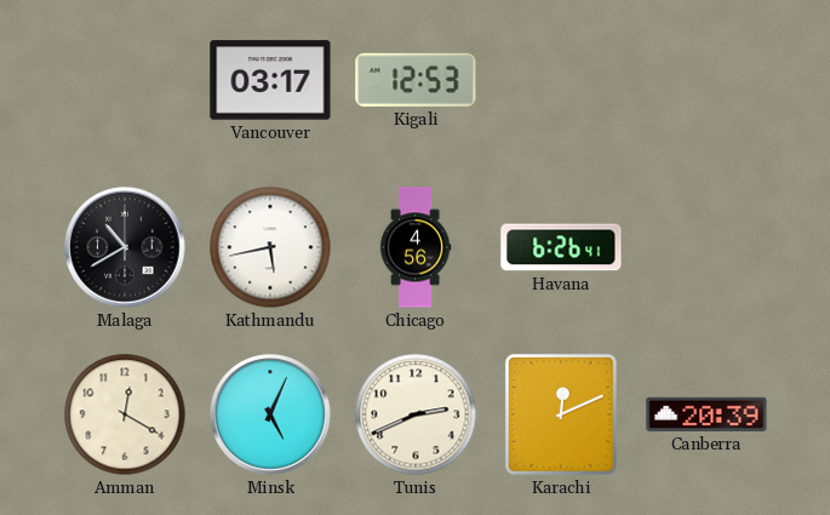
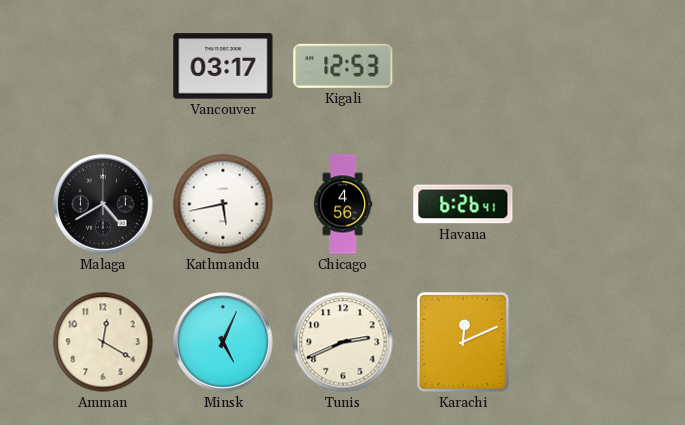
Malaga: 10:40 -> 4:40
Canberra: 20:39 -> none
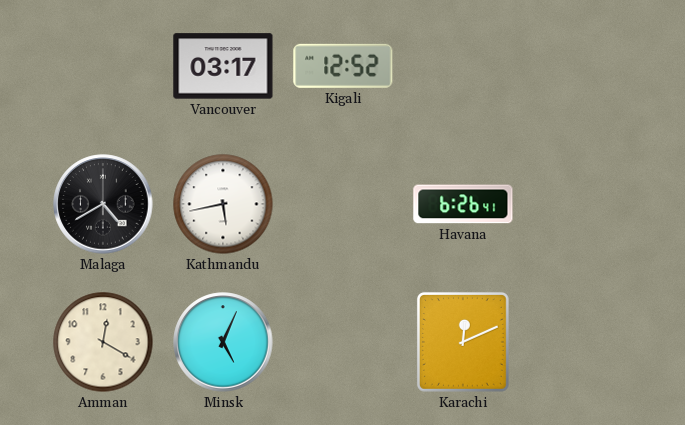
Kigali: 12:53 -> 12:52
Chicago: 4:56 -> none
Tunis: 2:41 -> none
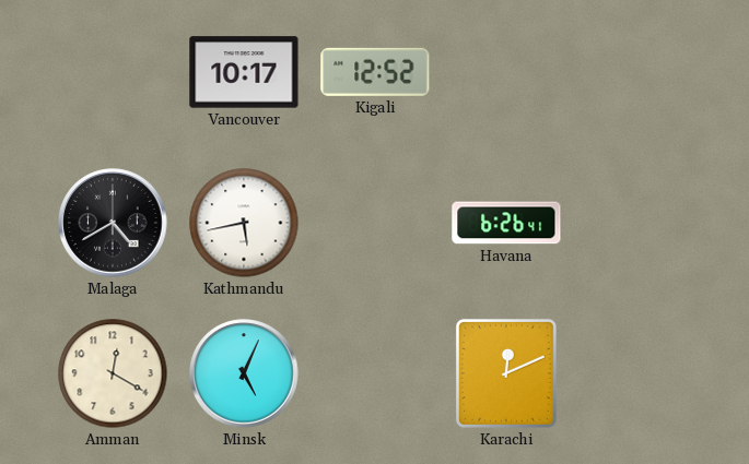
Vancouver: 03:17 -> 10:17
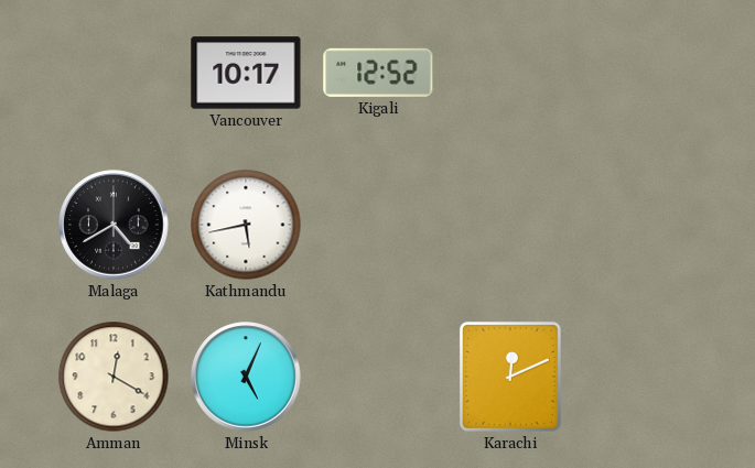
Havana: 6:26 -> none
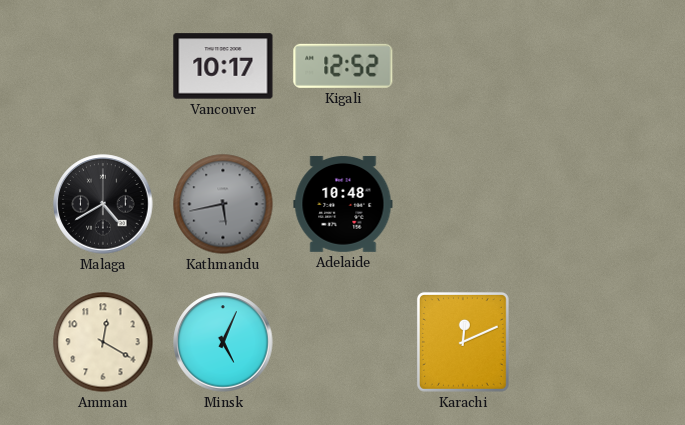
Kathmandu dial: white -> grey
Adelaide: none -> 10:48
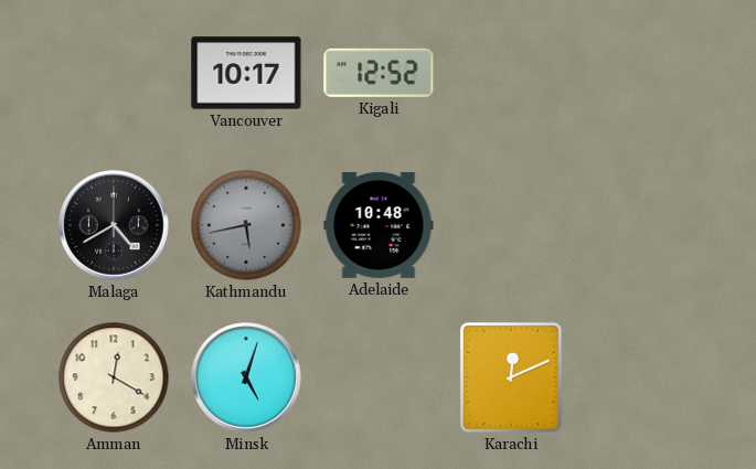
Minsk: 5:04 -> 5:03
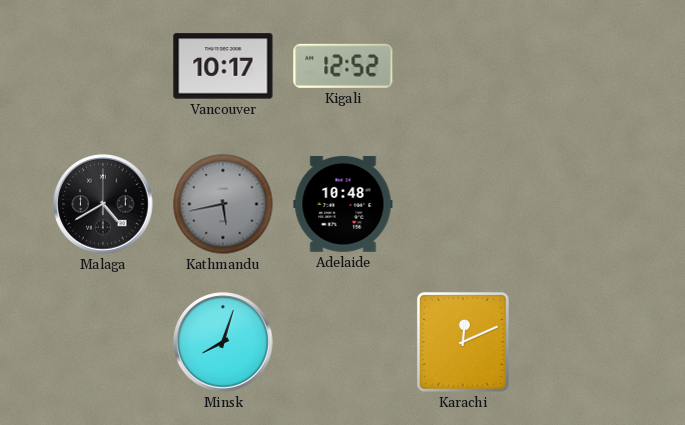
Amman: 12:20 -> none
Minsk: 5:03 -> 8:03
